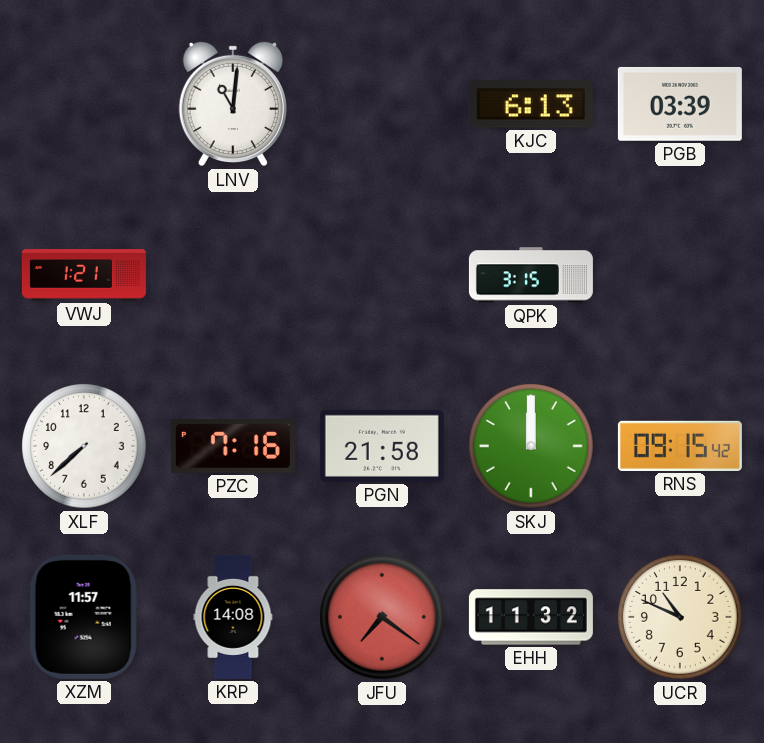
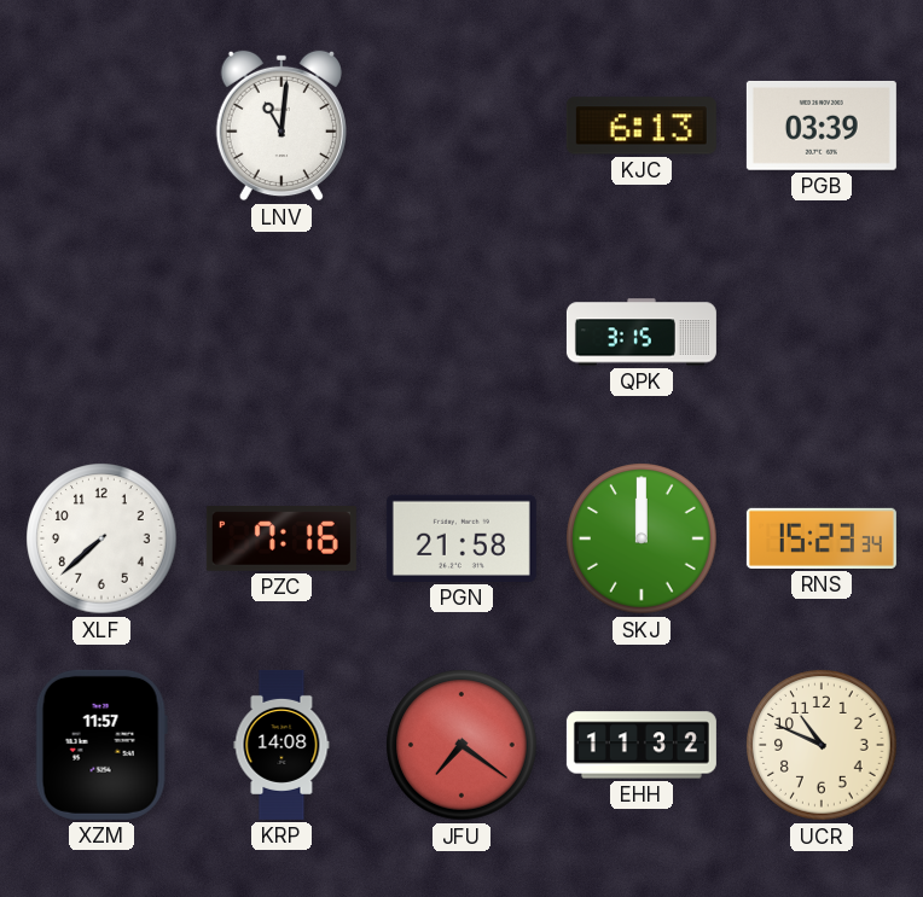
VWJ: 1:21 -> none
RNS: 09:15 -> 15:23
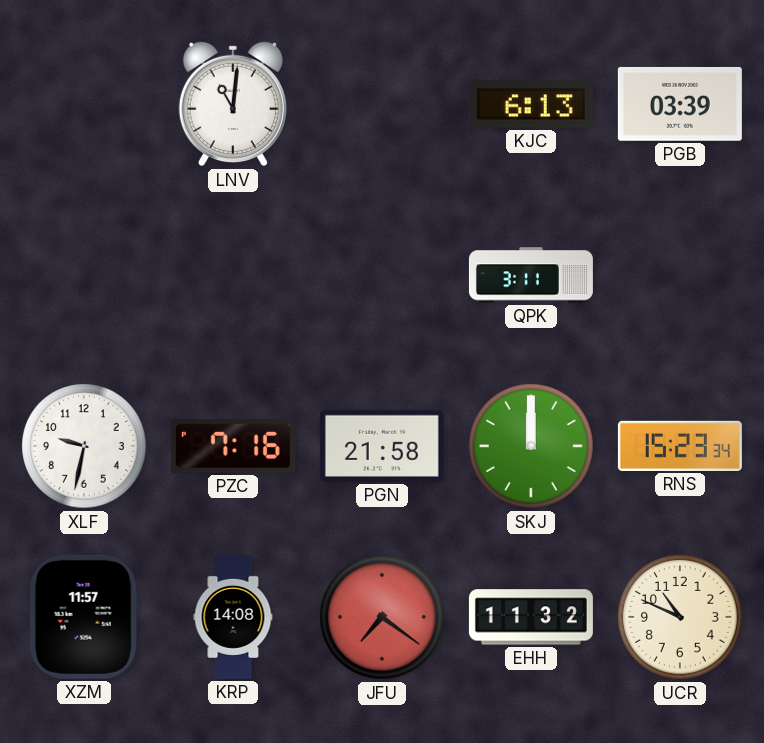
QPK: 3:15 -> 3:11
XLF: 7:38 -> 9:32
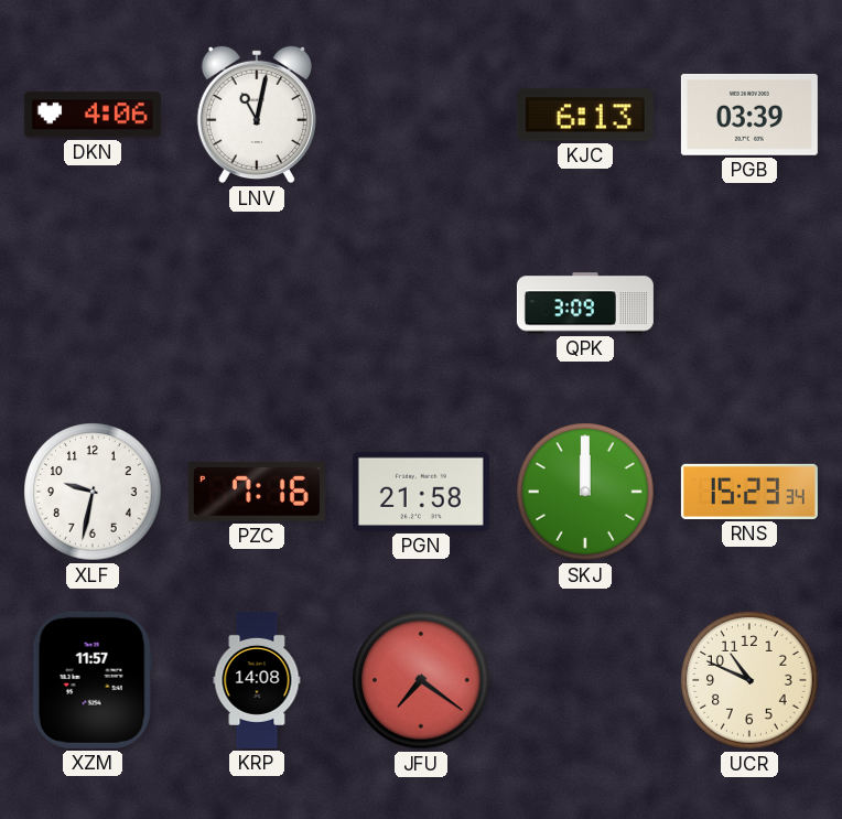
DKN: none -> 4:06
LNV: 11:01 -> 11:02
QPK: 3:11 -> 3:09
EHH: 11:32 -> none
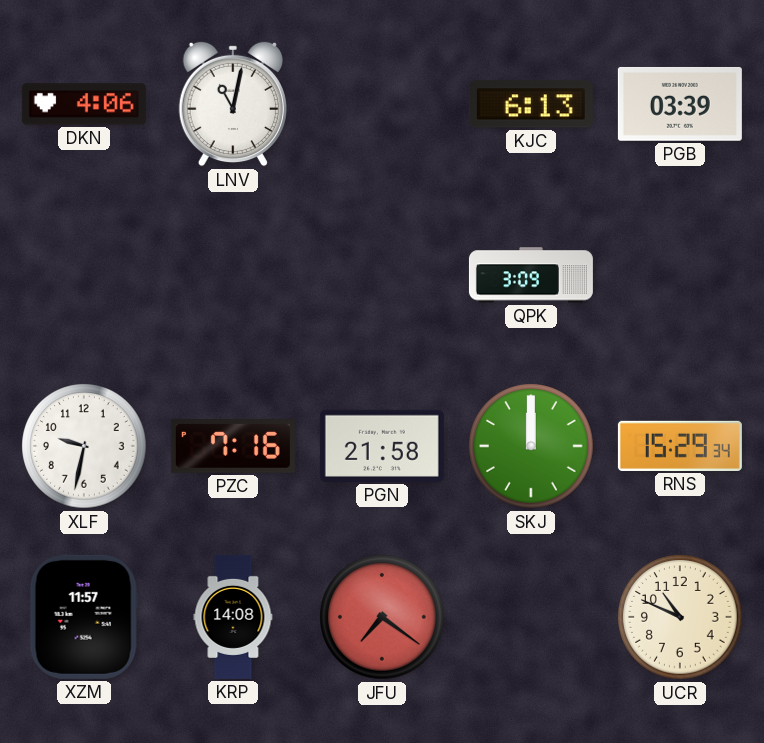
RNS: 15:23 -> 15:29
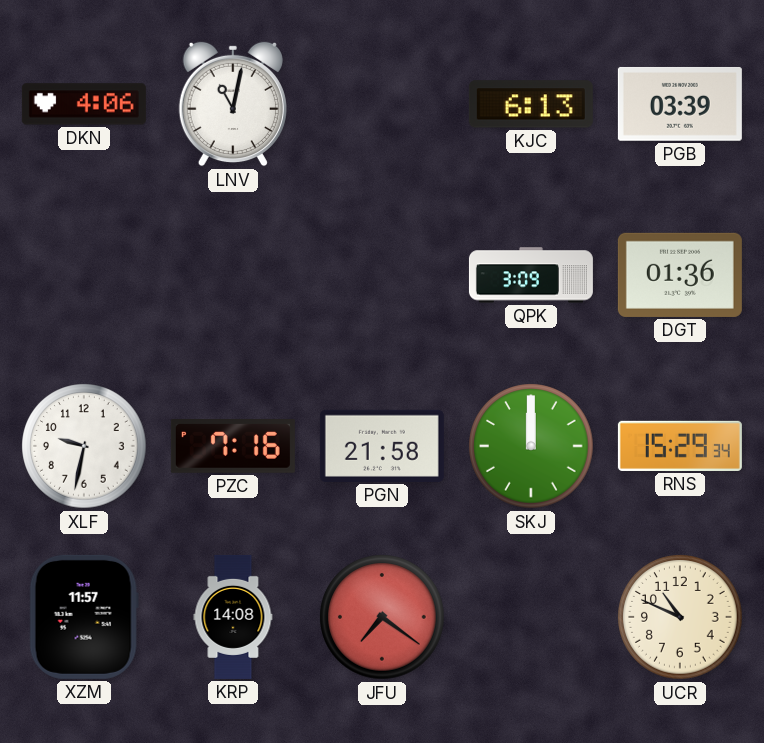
DGT: none -> 01:36
